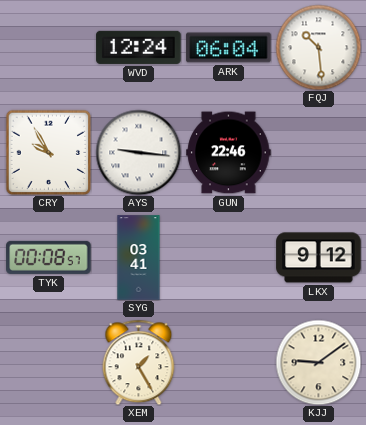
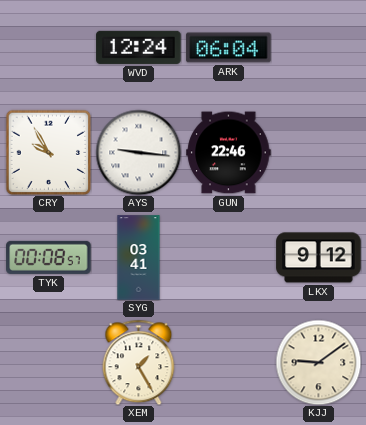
FQJ: 10:29 -> none
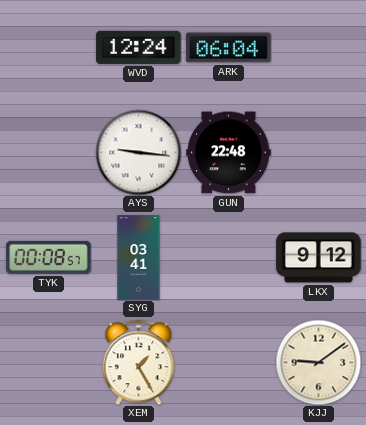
CRY: 9:55 -> none
GUN: 22:46 -> 22:48
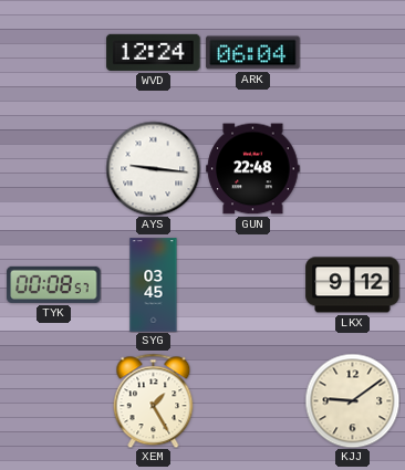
SYG: 03:41 -> 03:45
